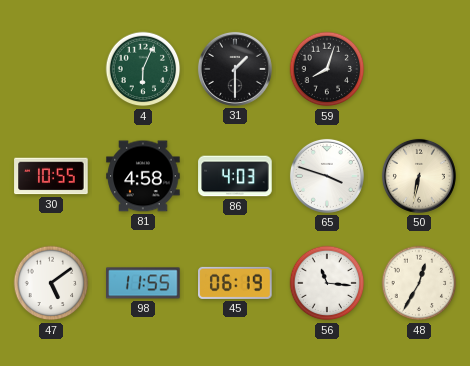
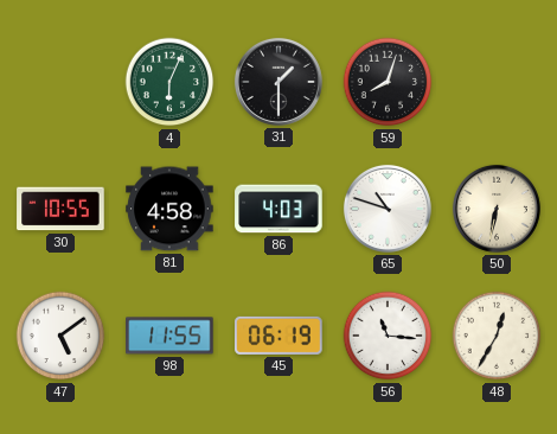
65: 3:48 -> 10:48
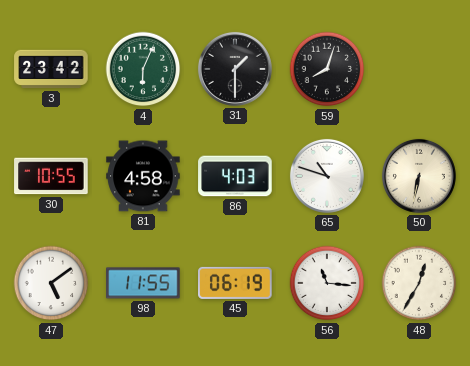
3: none -> 23:42
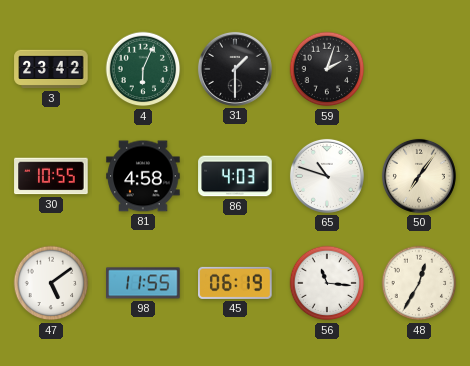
59: 8:03 -> 2:03
50: 6:32 -> 7:06
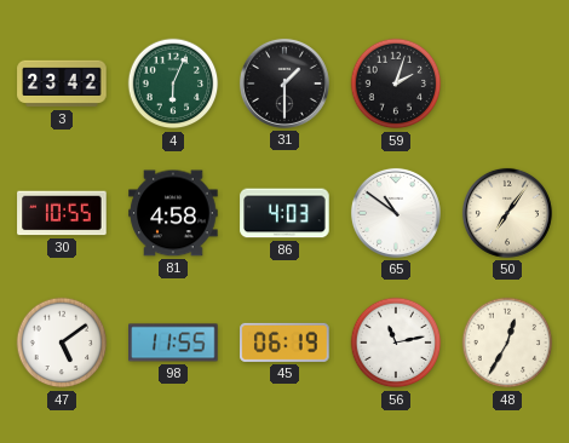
65: 10:48 -> 10:51
56: 11:16 -> 11:13
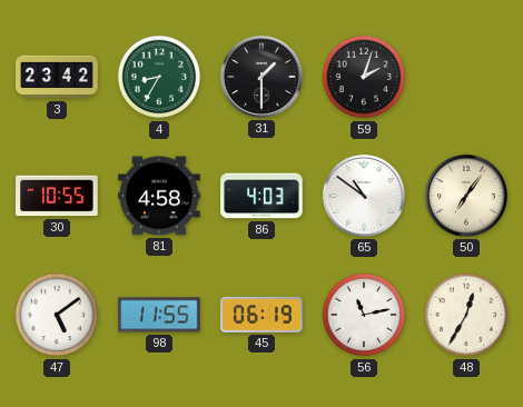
4: 6:04 -> 8:35
